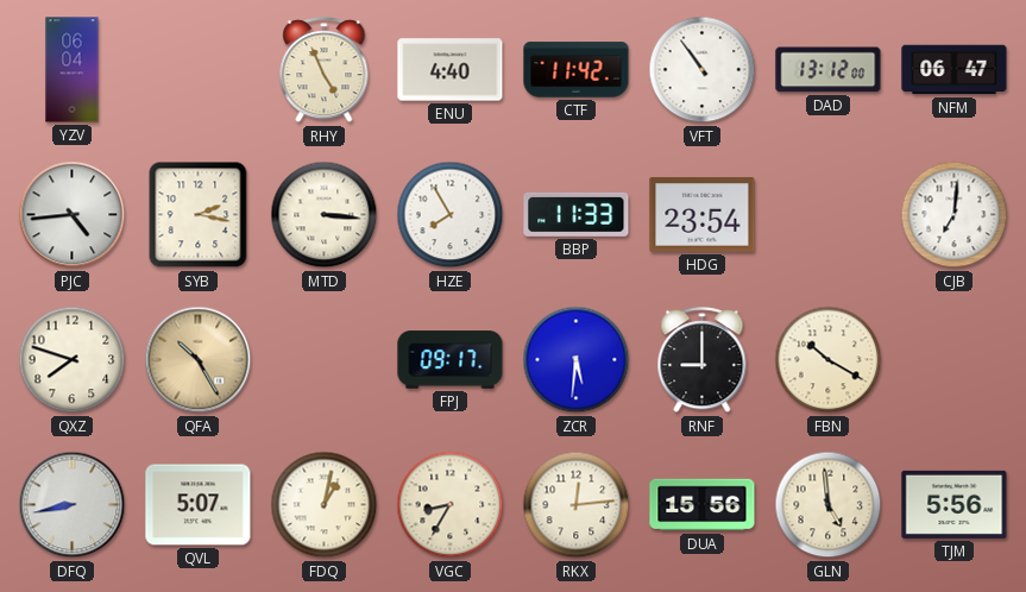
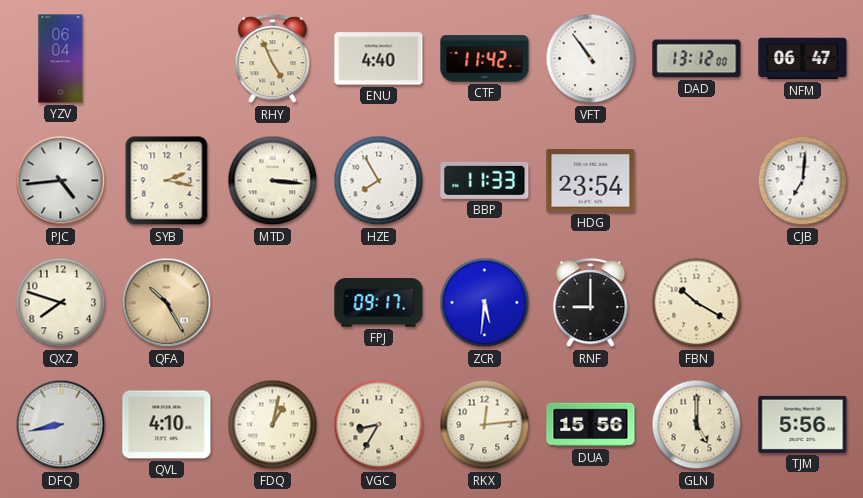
QVL: 5:07 -> 4:10
GLN: 4:59 -> 5:00
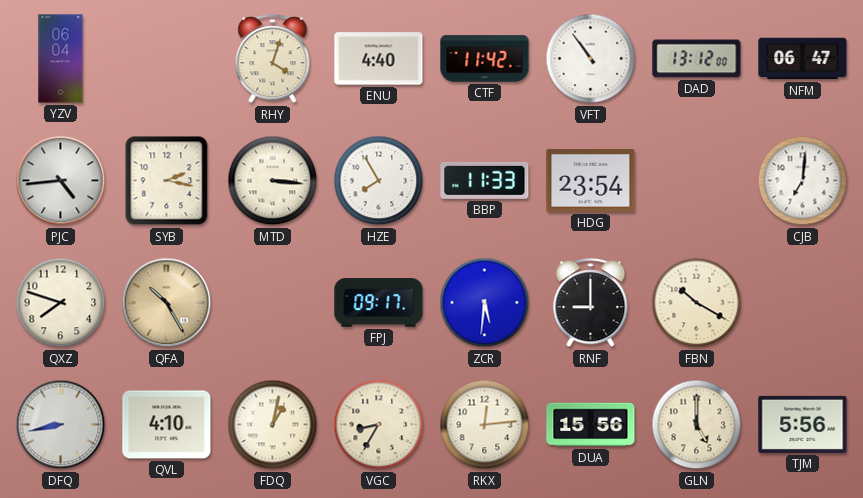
RHY: 4:56 -> 4:03
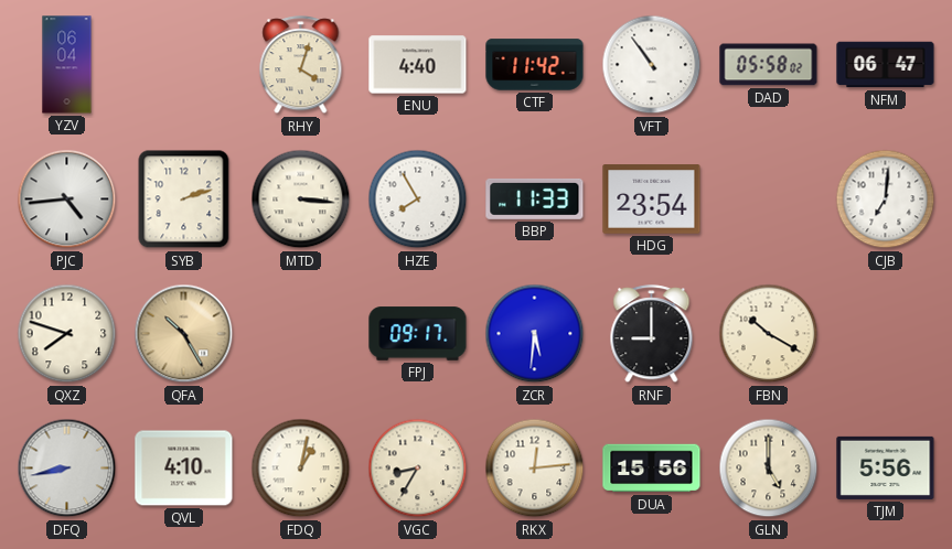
DAD: 13:12 -> 05:58
SYB: 2:17 -> 2:12
